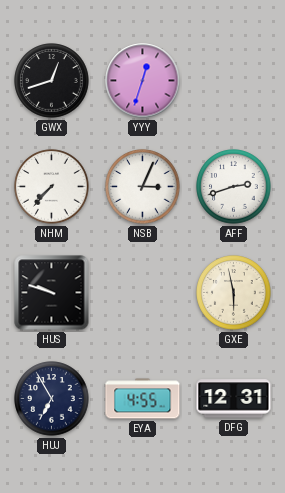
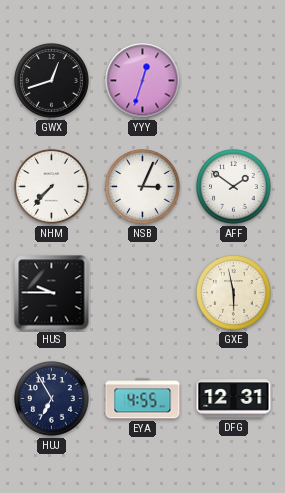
AFF: 2:42 -> 1:51
HUS: 9:48 -> 9:45
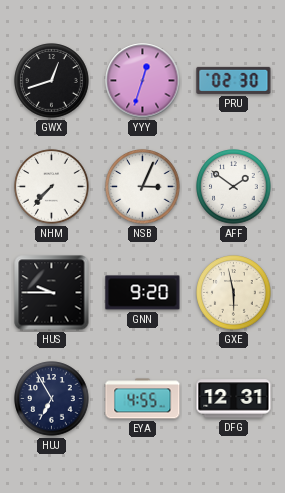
PRU: none -> 02:30
GNN: none -> 9:20
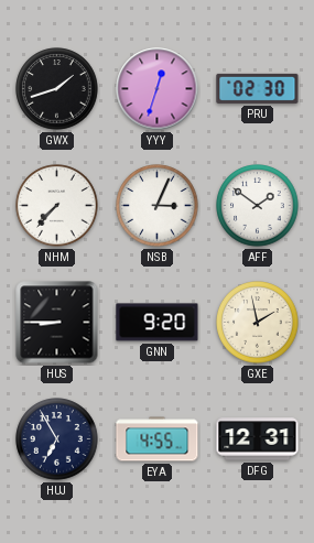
GWX: 12:42 -> 1:42
HUS: 9:45 -> 8:45
GXE: 5:58 -> 1:58
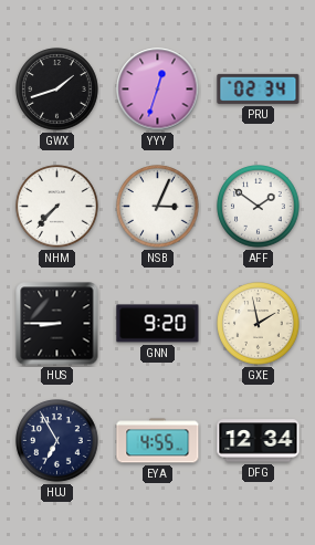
PRU: 02:30 -> 02:34
DFG: 12:31 -> 12:34
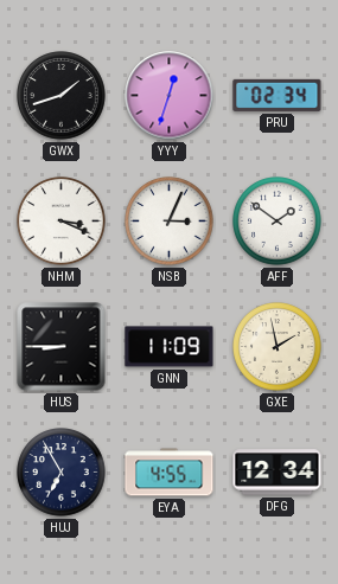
NHM: 7:37 -> 3:19
GNN: 9:20 -> 11:09
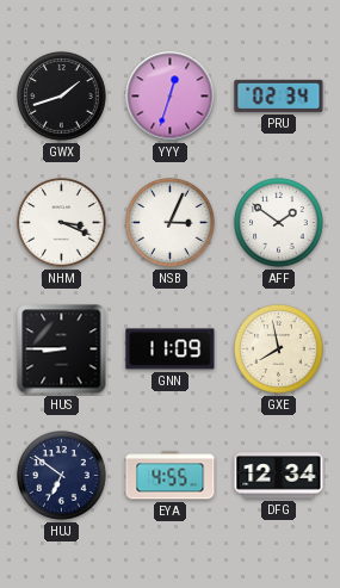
GXE: 1:58 -> 7:58
HUJ: 6:55 -> 6:51
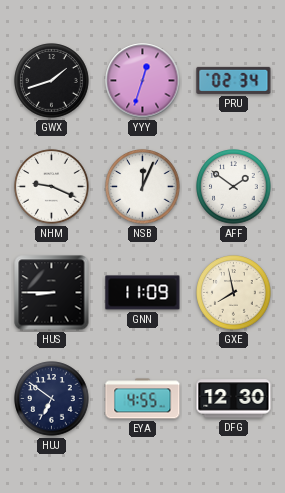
NHM: 3:19 -> 9:19
NSB: 3:04 -> 12:04
DFG: 12:34 -> 12:30
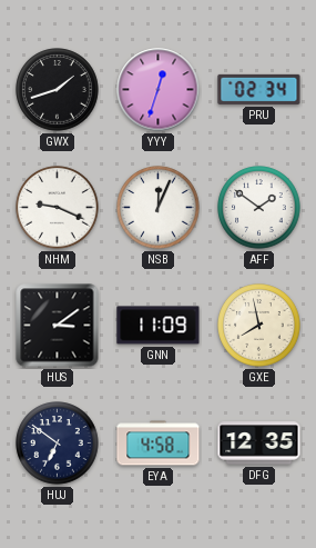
HUS: 8:45 -> 3:09
EYA: 4:55 -> 4:58
DFG: 12:30 -> 12:35
